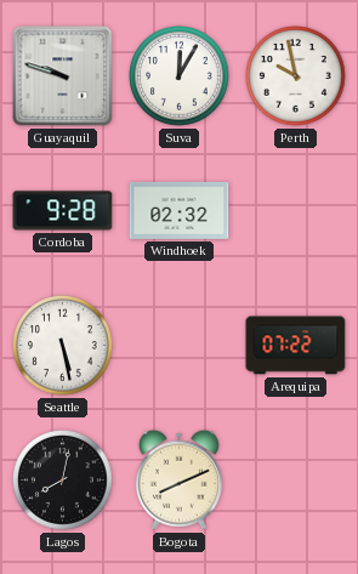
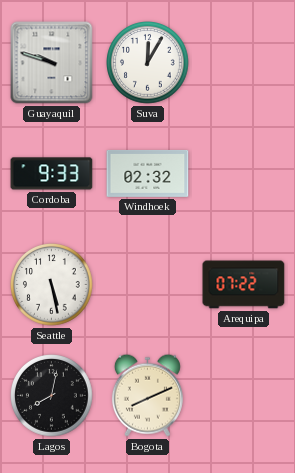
Perth: 9:58 -> none
Cordoba: 9:28 -> 9:33
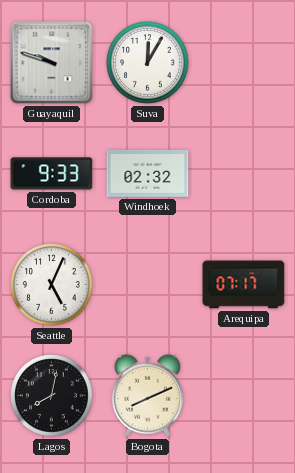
Seattle: 5:28 -> 5:04
Arequipa: 07:22 -> 07:17
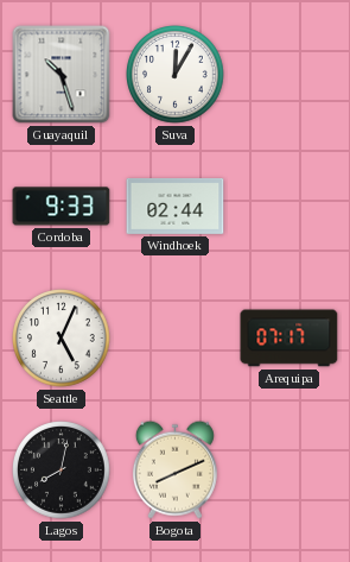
Guayaquil: 9:48 -> 10:27
Windhoek: 02:32 -> 02:44
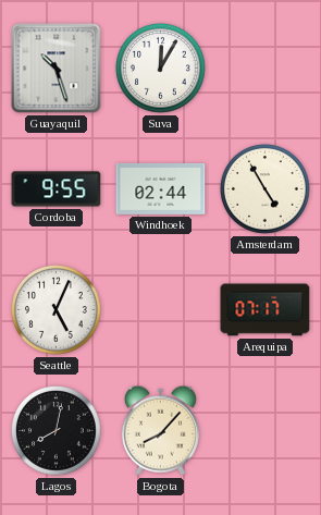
Cordoba: 9:33 -> 9:55
Amsterdam: none -> 4:55
Bogota: 8:11 -> 8:07
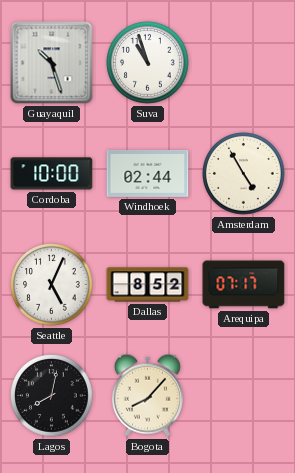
Suva: 12:05 -> 10:57
Cordoba: 9:55 -> 10:00
Dallas: none -> 8:52
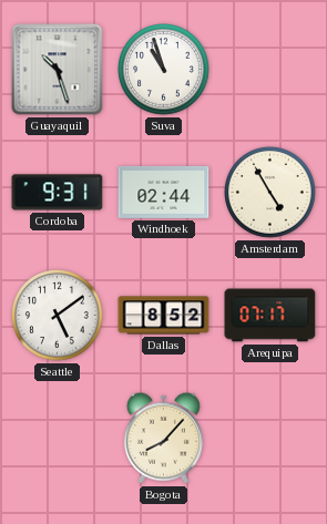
Cordoba: 10:00 -> 9:31
Seattle: 5:04 -> 5:09
Lagos: 8:02 -> none
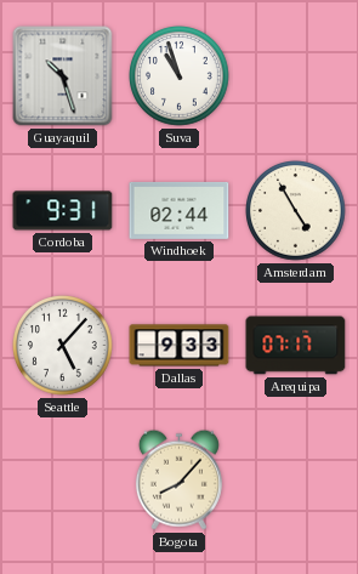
Seattle: 5:09 -> 5:07
Dallas: 8:52 -> 9:33
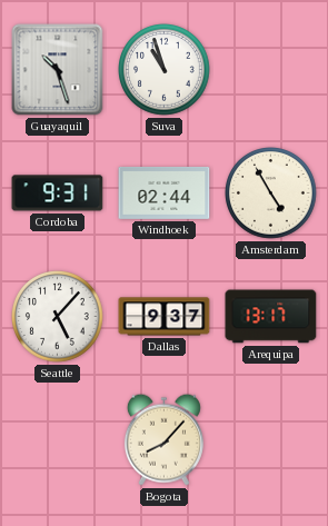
Dallas: 9:33 -> 9:37
Arequipa: 07:17 -> 13:17
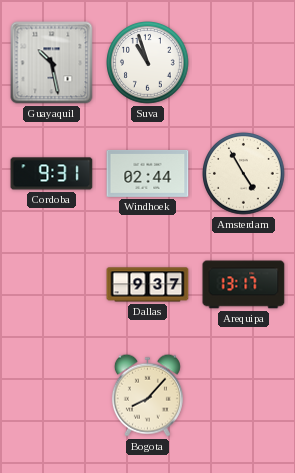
Guayaquil: 10:27 -> 10:28
Seattle: 5:07 -> none
